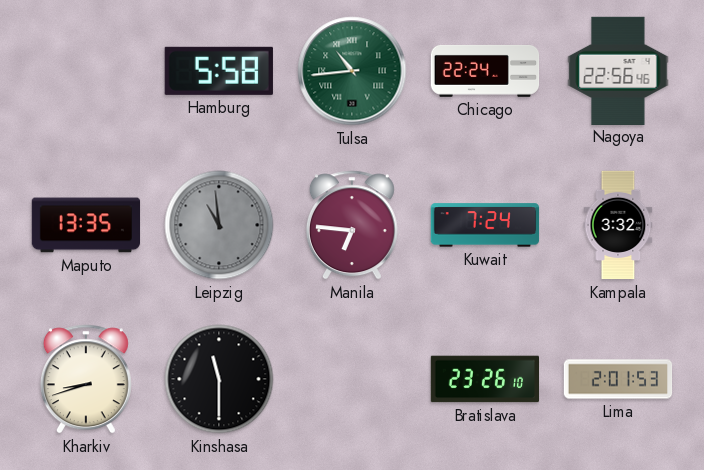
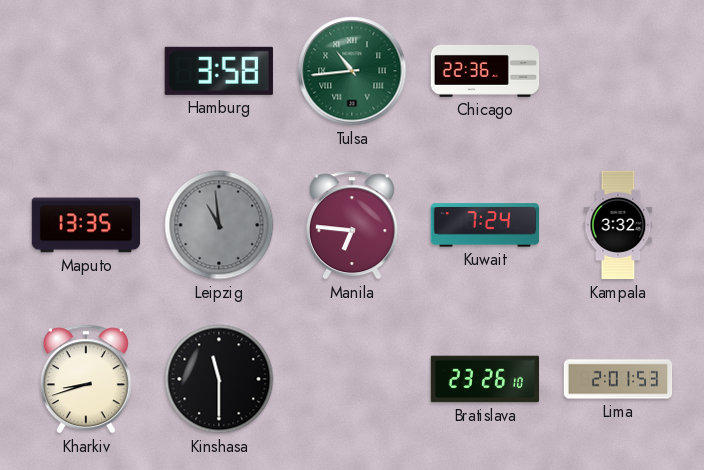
Hamburg: 5:58 -> 3:58
Chicago: 22:24 -> 22:36
Nagoya: 22:56 -> none
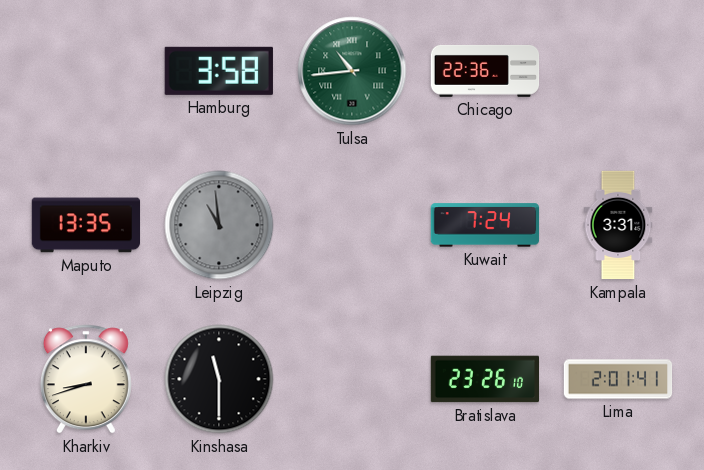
Manila: 6:46 -> none
Kampala: 3:32 -> 3:31
Lima: 2:01:53 -> 2:01:41
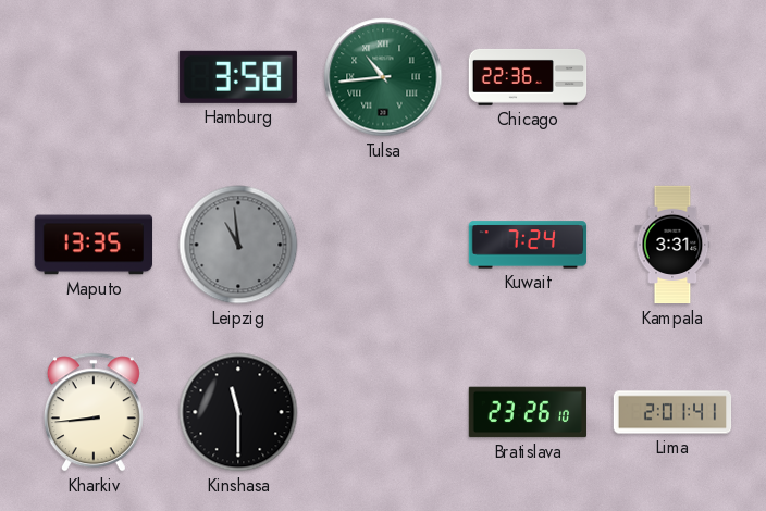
Kharkiv: 8:42 -> 8:44
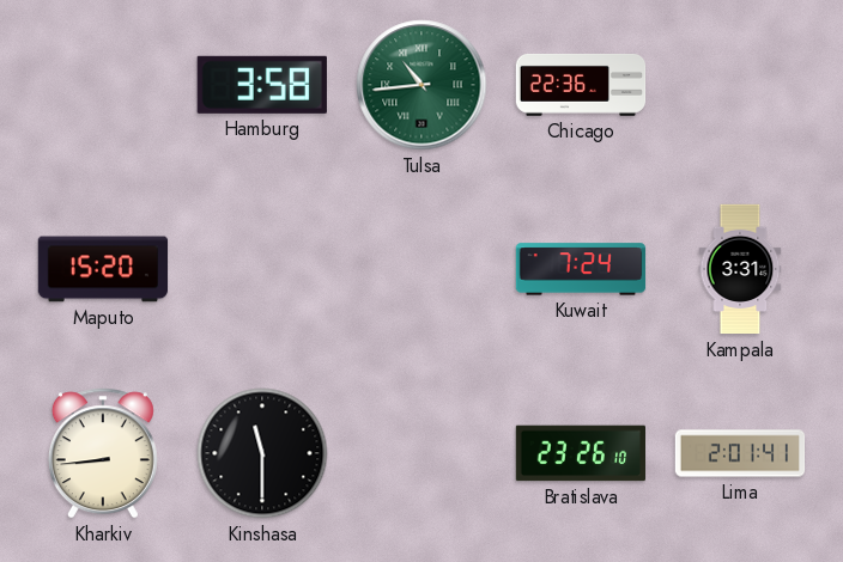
Maputo: 13:35 -> 15:20
Leipzig: 10:59 -> none
